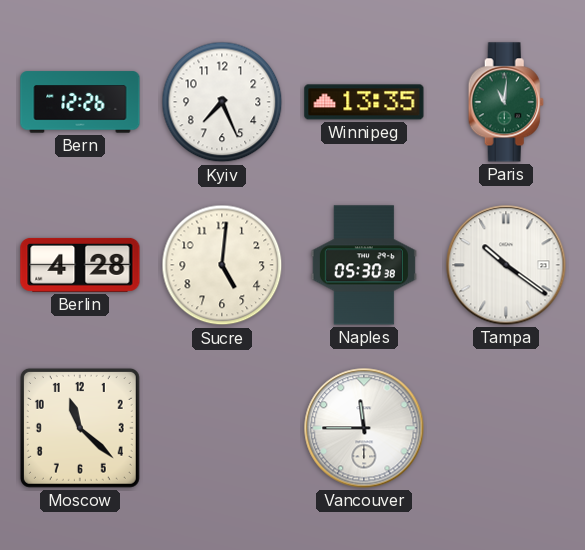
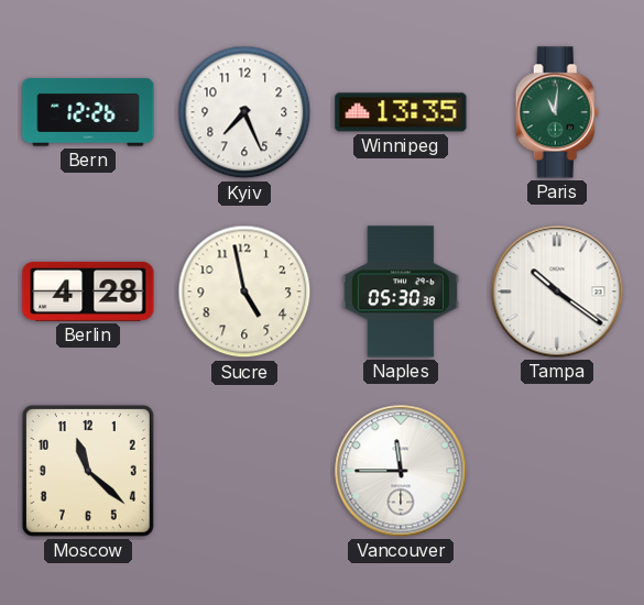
Sucre: 5:01 -> 4:58
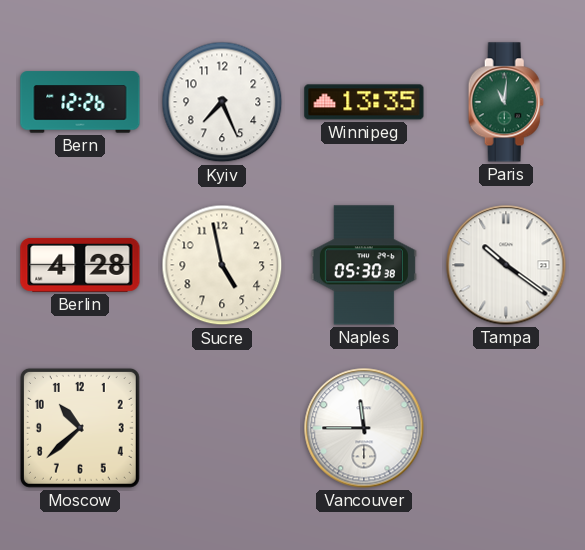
Moscow: 11:22 -> 10:38
